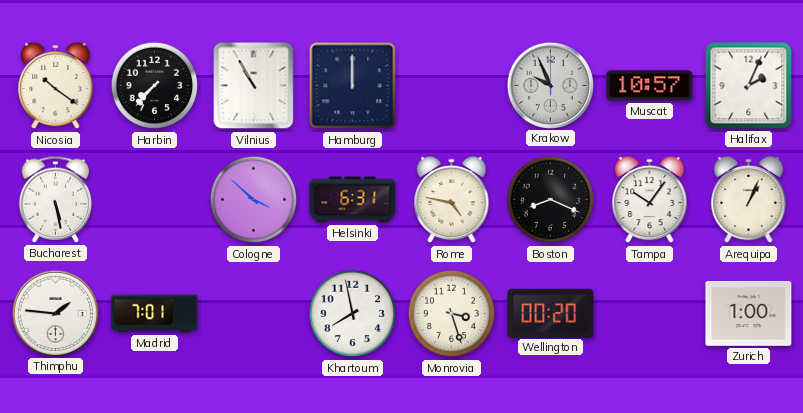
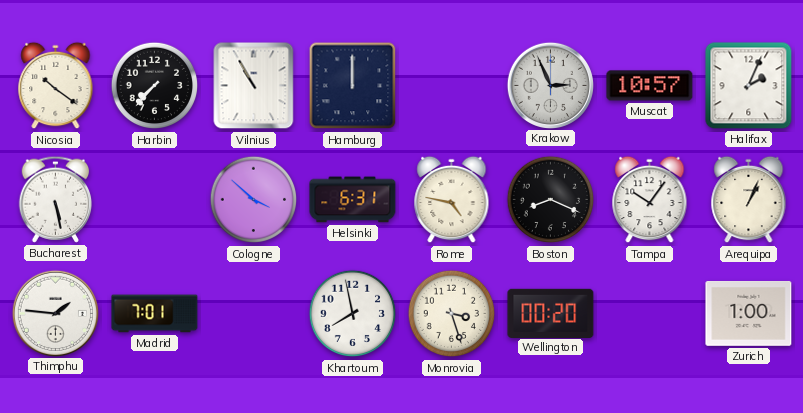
Krakow: 9:56 -> 2:56
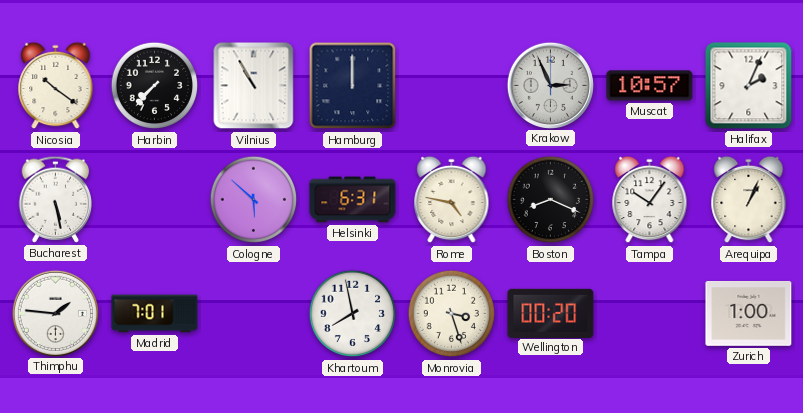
Cologne: 3:52 -> 5:52
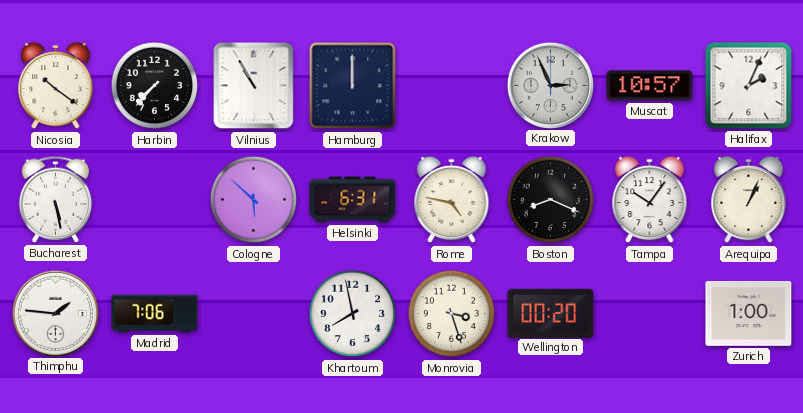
Madrid: 7:01 -> 7:06
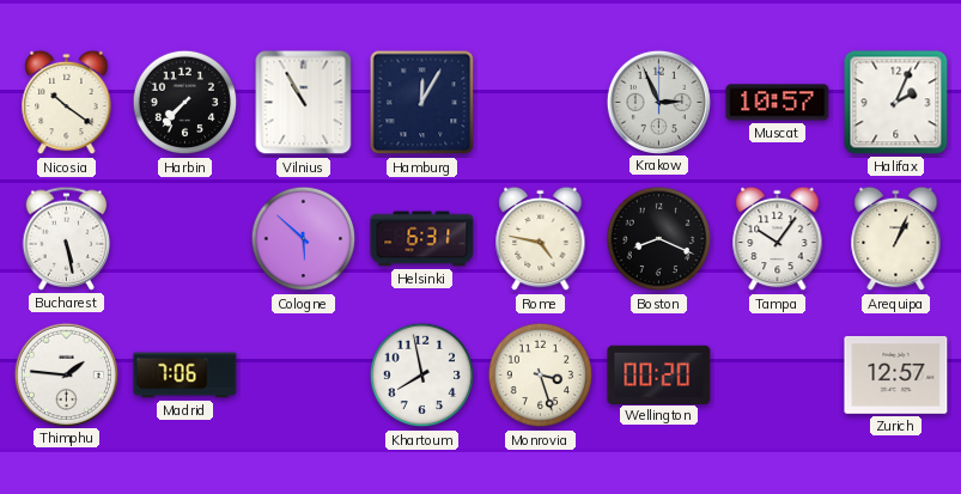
Hamburg: 12:00 -> 12:05
Zurich: 1:00 -> 12:57
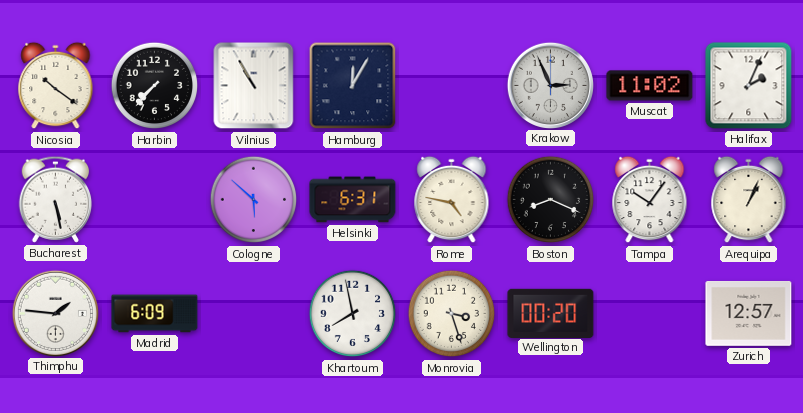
Muscat: 10:57 -> 11:02
Madrid: 7:06 -> 6:09
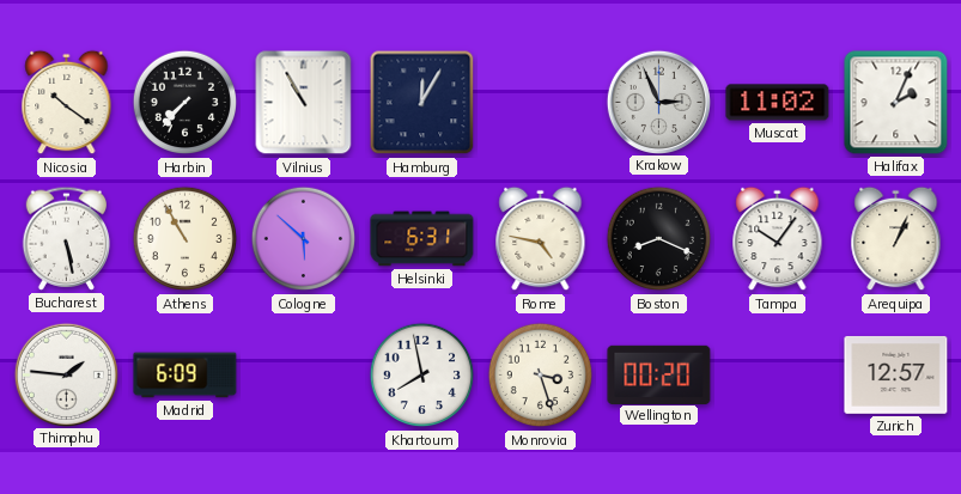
Athens: none -> 10:55
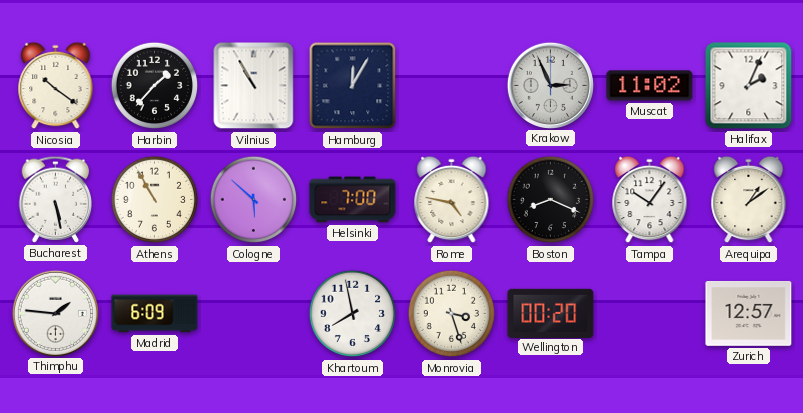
Harbin: 7:37 -> 1:37
Helsinki: 6:31 -> 7:00
Arequipa: 1:04 -> 1:09
